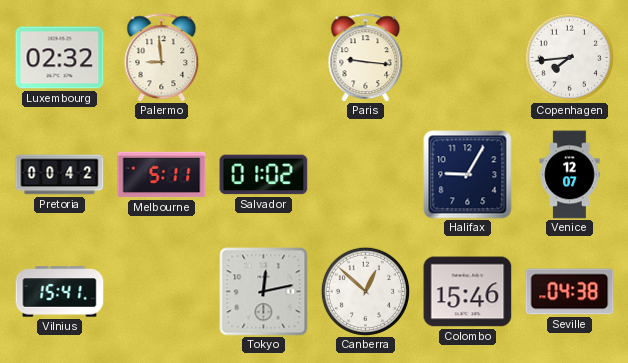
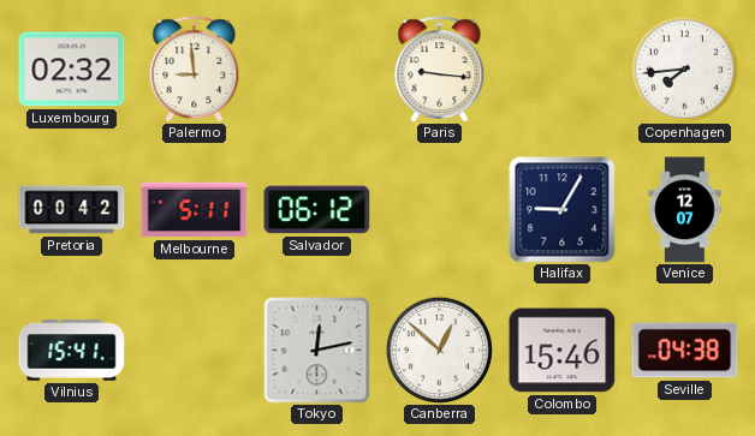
Salvador: 01:02 -> 06:12
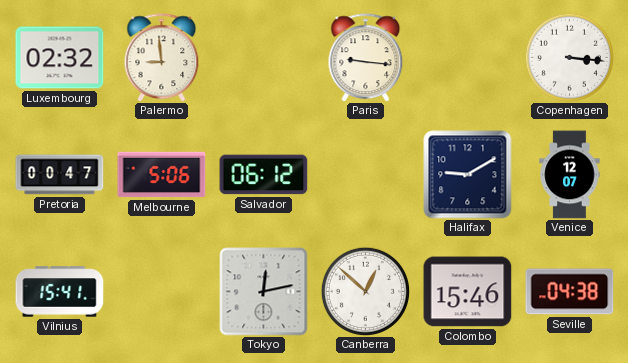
Copenhagen: 7:44 -> 3:16
Pretoria: 00:42 -> 00:47
Melbourne: 5:11 -> 5:06
Halifax: 9:05 -> 9:10
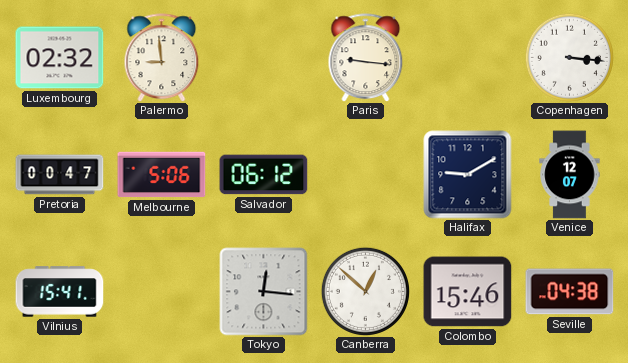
Tokyo: 12:13 -> 12:16
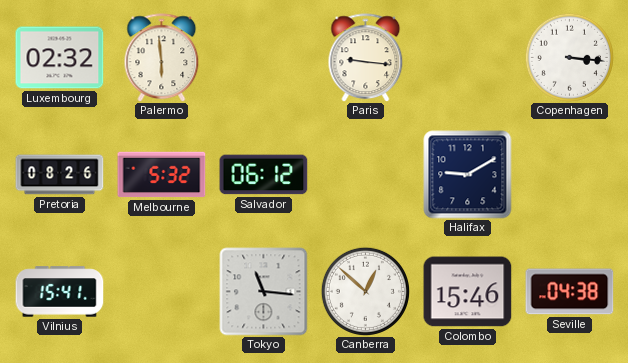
Palermo: 8:59 -> 5:59
Pretoria: 00:47 -> 08:26
Melbourne: 5:06 -> 5:32
Venice: 12:07 -> none
Tokyo: 12:16 -> 11:16
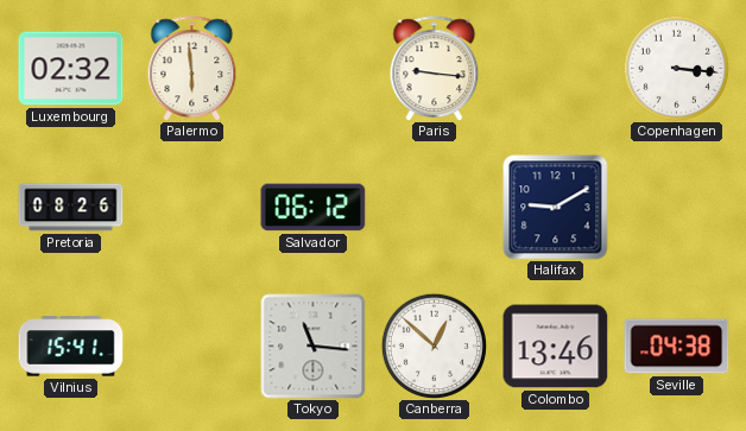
Melbourne: 5:32 -> none
Colombo: 15:46 -> 13:46
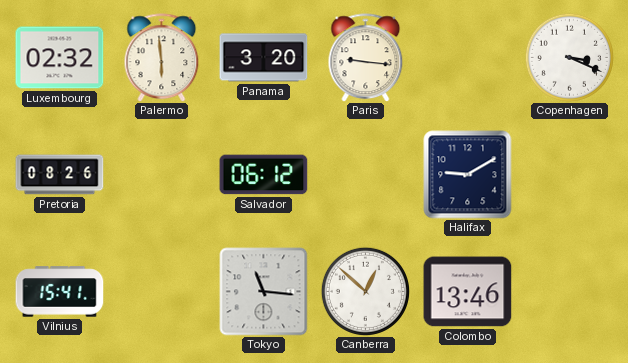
Panama: none -> 3:20
Copenhagen: 3:16 -> 3:19
Seville: 04:38 -> none
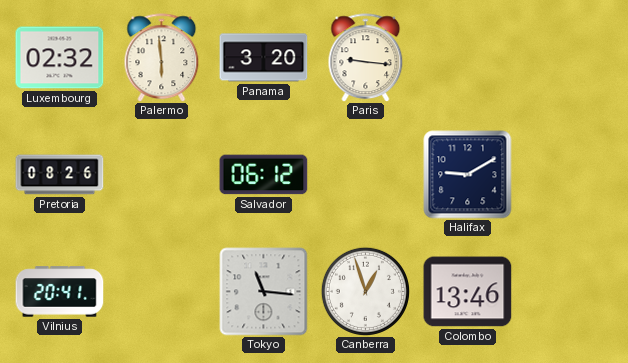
Copenhagen: 3:19 -> none
Vilnius: 15:41 -> 20:41
Canberra: 12:52 -> 12:57
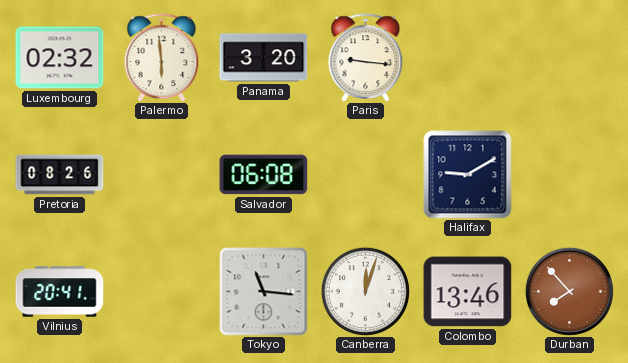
Salvador: 06:12 -> 06:08
Canberra: 12:57 -> 12:03
Durban: none -> 7:53
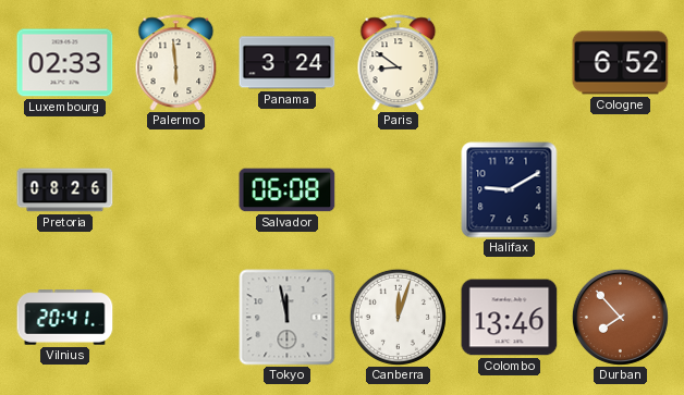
Luxembourg: 02:32 -> 02:33
Panama: 3:20 -> 3:24
Paris: 9:16 -> 8:51
Cologne: none -> 6:52
Tokyo: 11:16 -> 11:58
